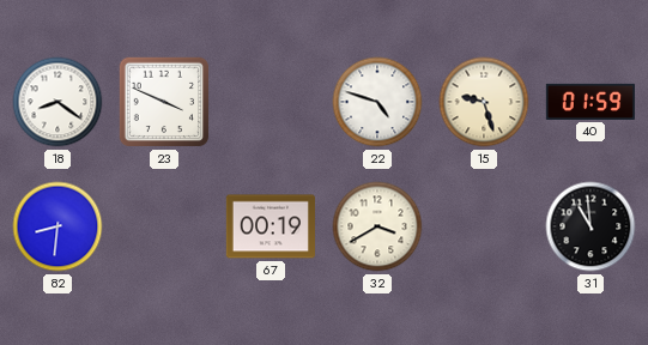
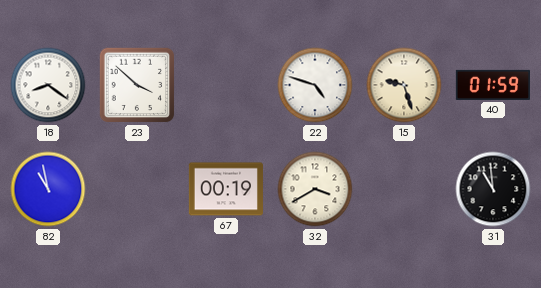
23: 3:49 -> 3:52
82: 8:31 -> 10:58
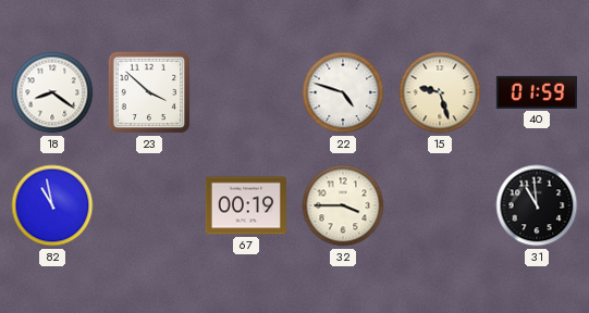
32: 3:40 -> 3:45
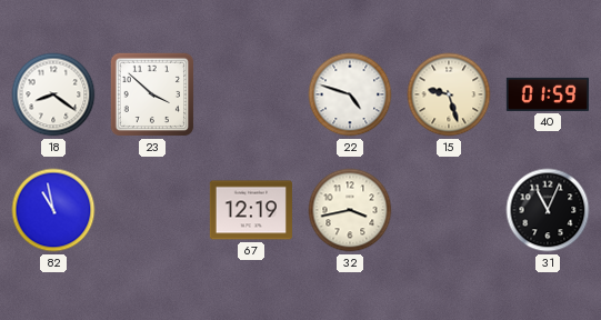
67: 00:19 -> 12:19
32: 3:45 -> 3:43
31: 10:59 -> 11:04
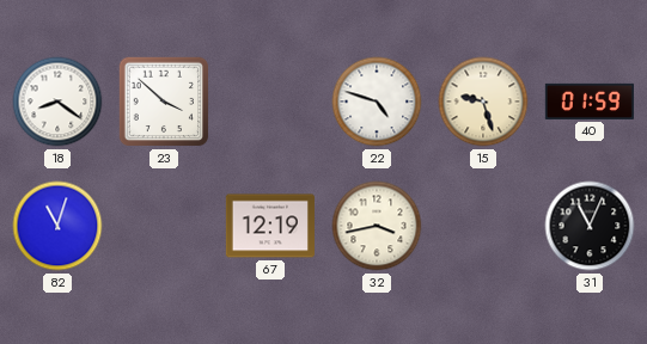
82: 10:58 -> 11:03
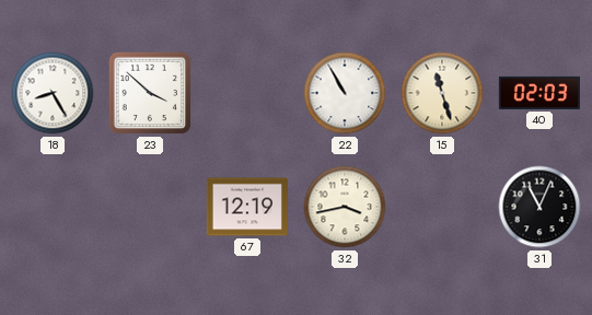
18: 8:21 -> 8:25
22: 4:48 -> 10:55
15: 9:27 -> 11:27
40: 01:59 -> 02:03
82: 11:03 -> none
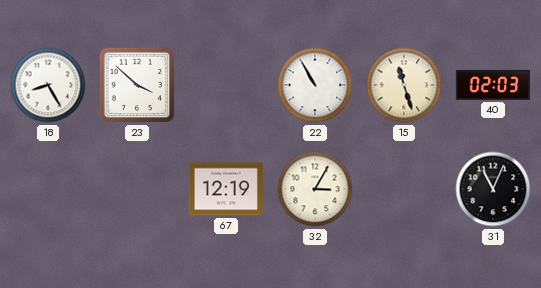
32: 3:43 -> 3:05
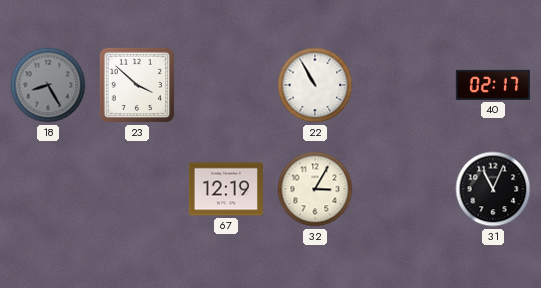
18 dial: white -> grey
15: 11:27 -> none
40: 02:03 -> 02:17
